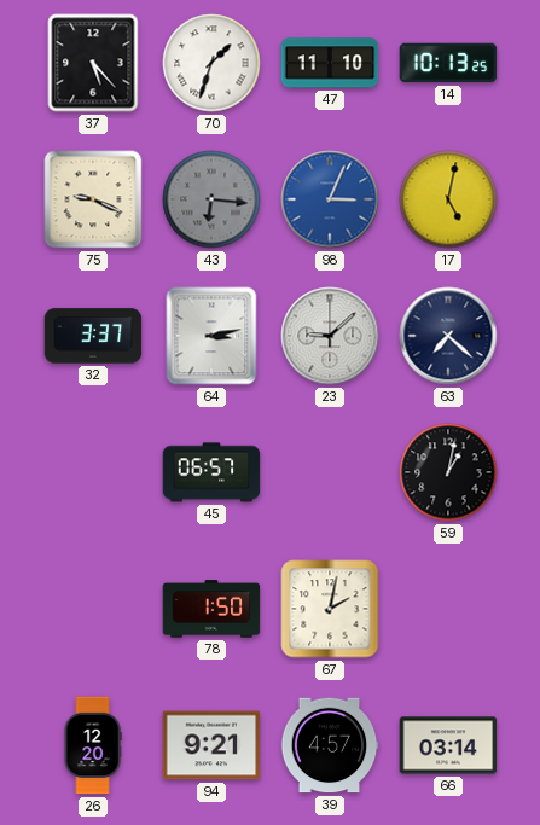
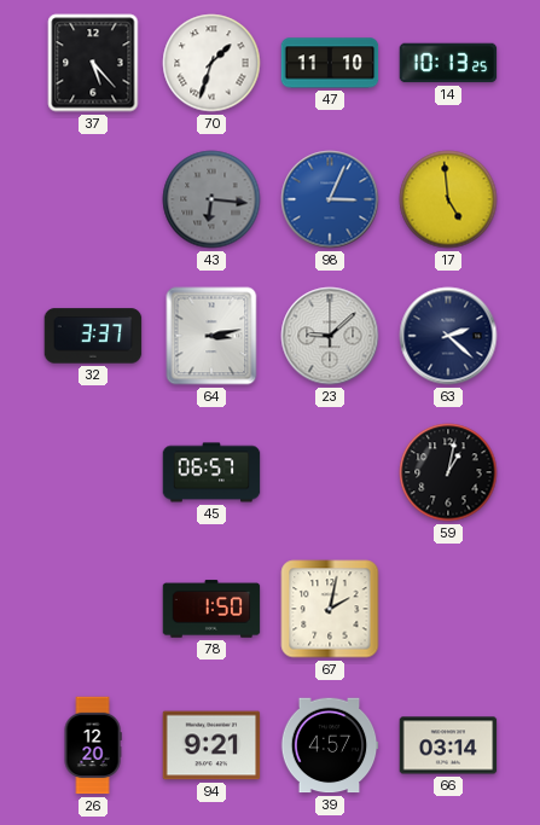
75: 9:19 -> none
17: 5:02 -> 4:59
63: 7:22 -> 2:22
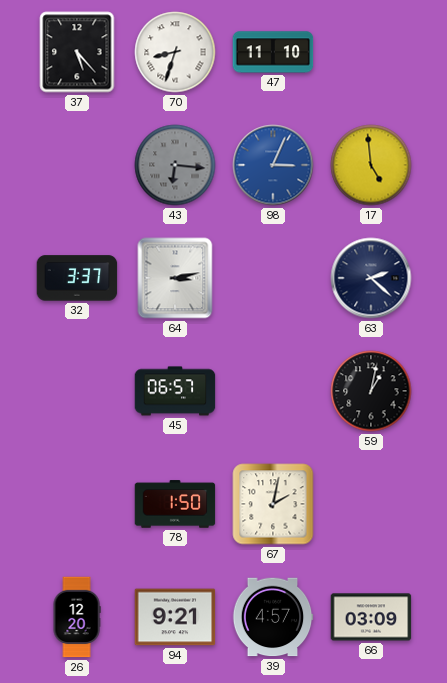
70: 1:33 -> 8:33
14: 10:13 -> none
23: 9:08 -> none
66: 03:14 -> 03:09
